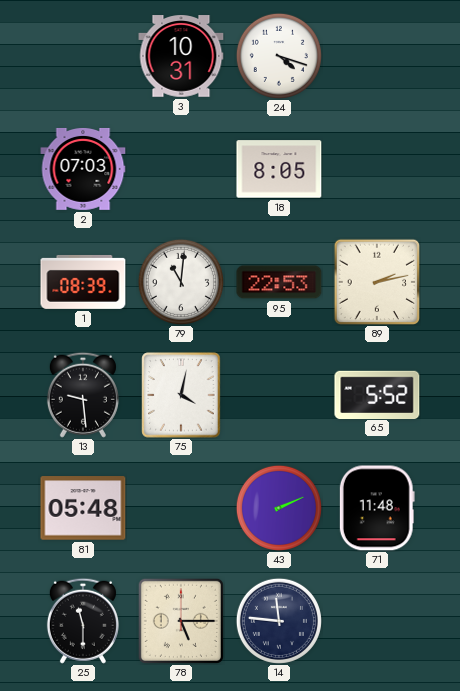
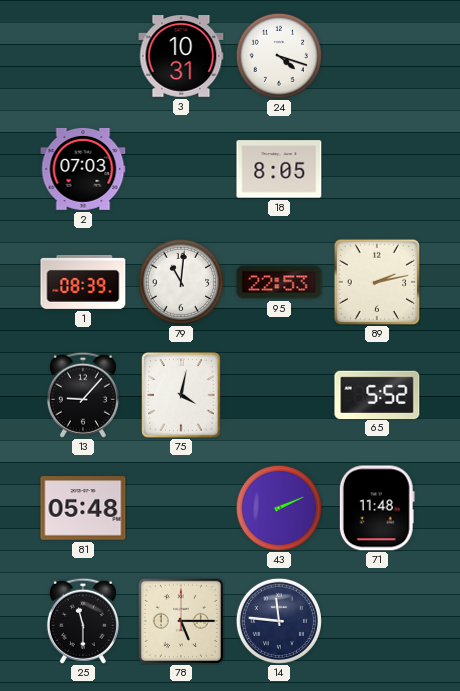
13: 9:29 -> 9:07
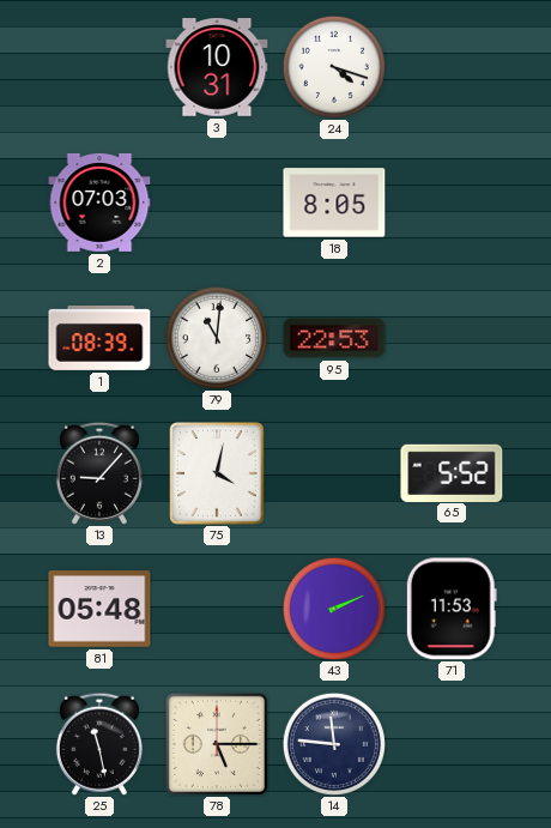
89: 2:13 -> none
71: 11:48 -> 11:53
25: 11:30 -> 11:28
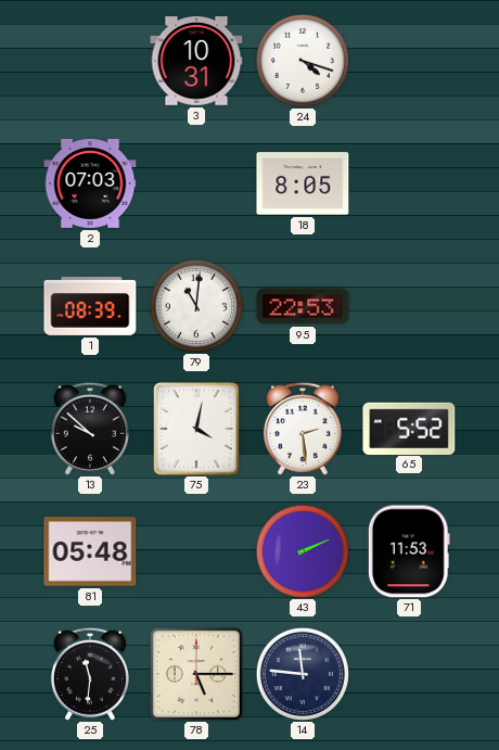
13: 9:07 -> 9:52
23: none -> 2:29
25: 11:28 -> 11:31
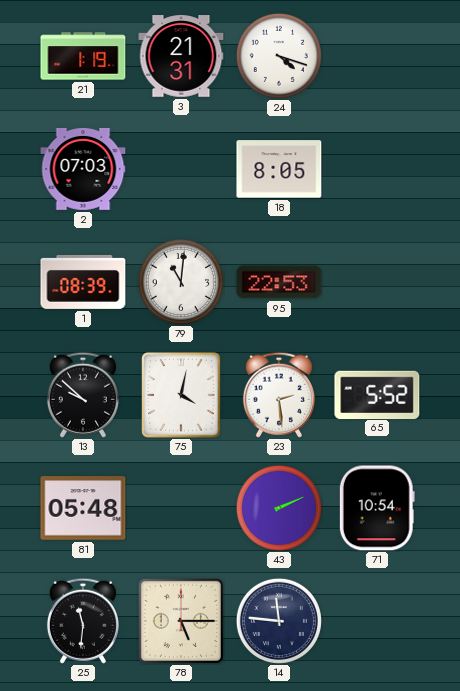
21: none -> 1:19
3: 10:31 -> 21:31
71: 11:53 -> 10:54
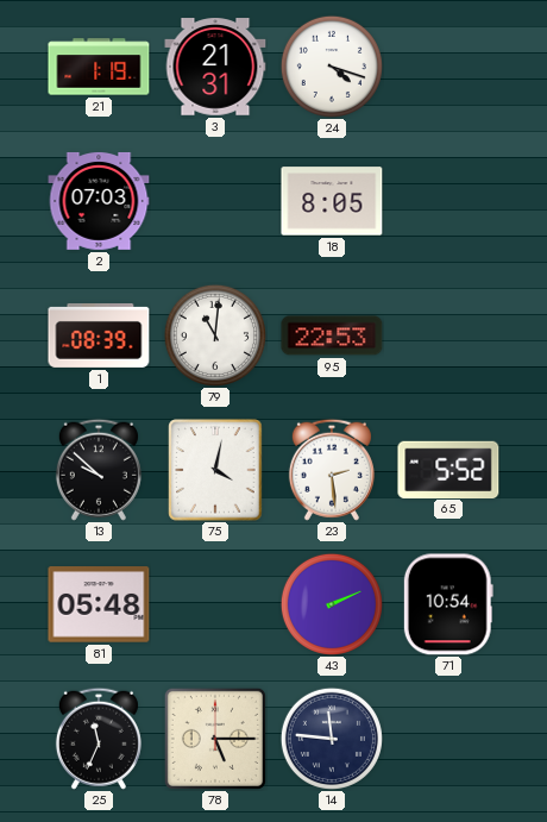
25: 11:31 -> 11:34
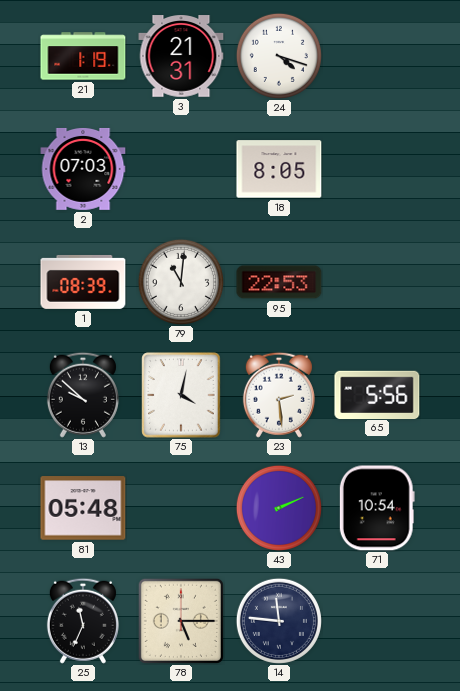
65: 5:52 -> 5:56
